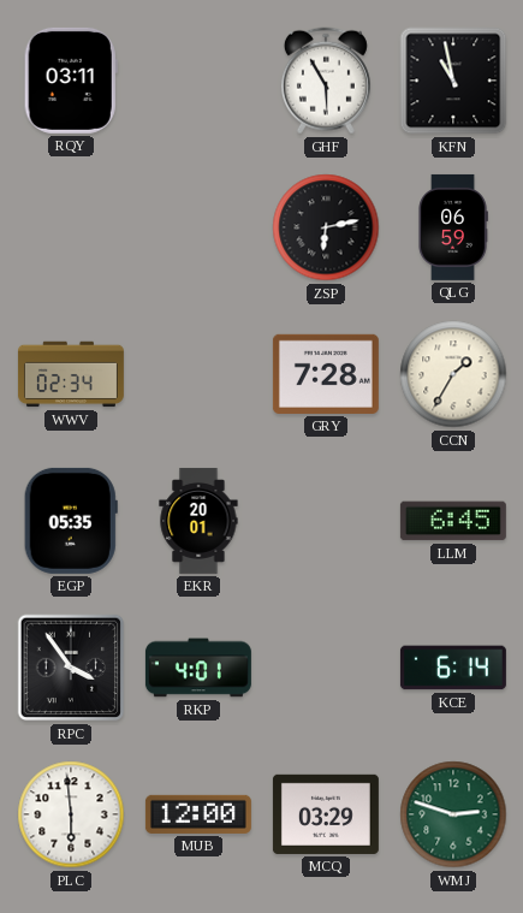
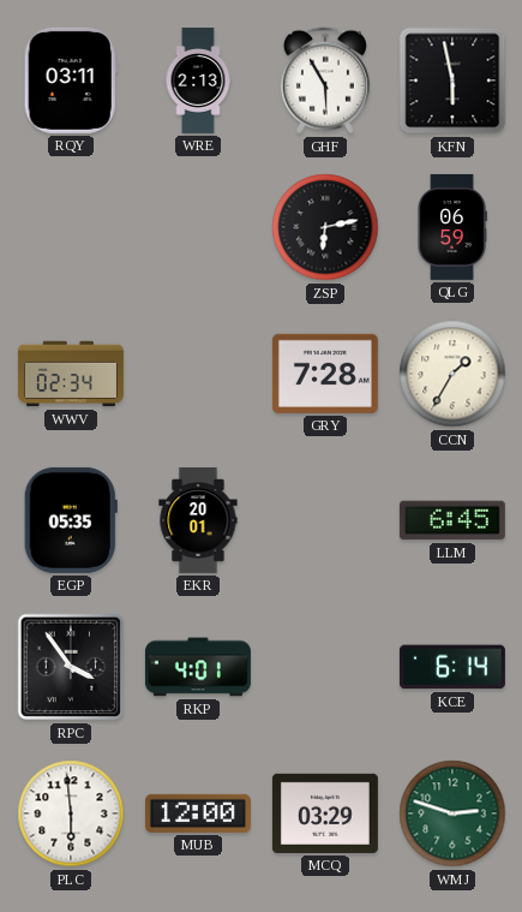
WRE: none -> 2:13
KFN: 10:58 -> 5:58
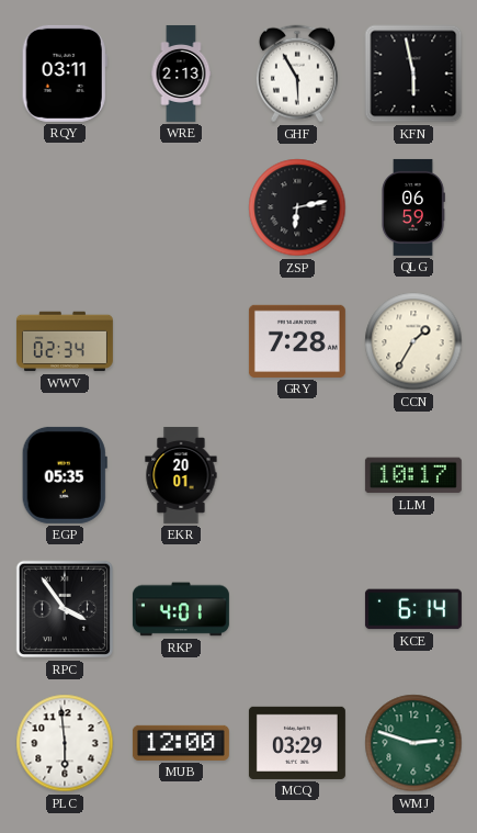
LLM: 6:45 -> 10:17
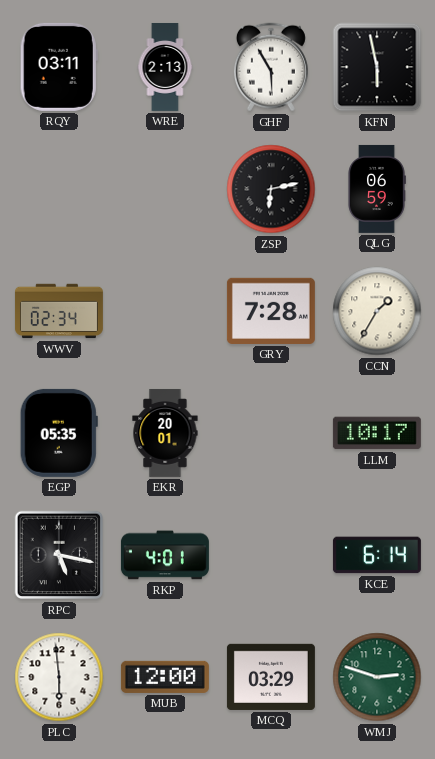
RPC: 3:54 -> 5:17
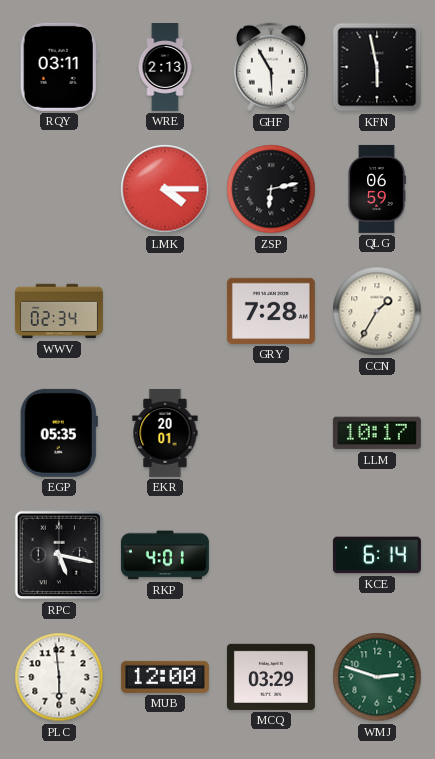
LMK: none -> 4:15
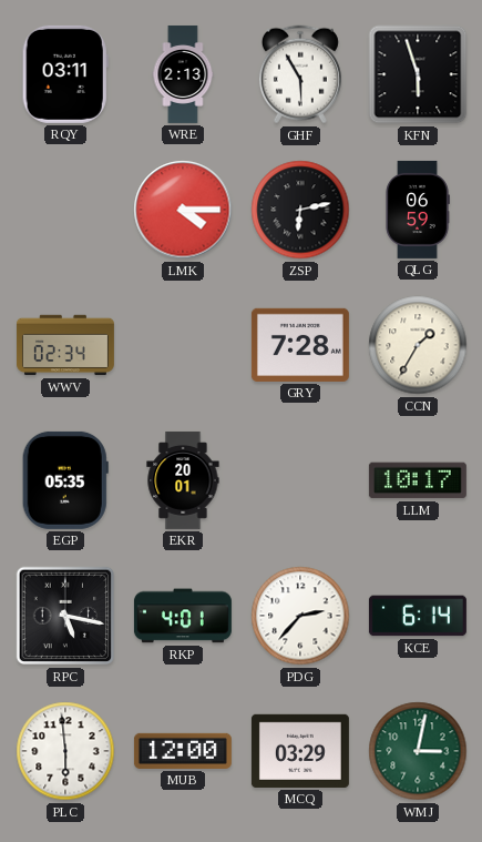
KFN: 5:58 -> 5:57
PDG: none -> 2:37
WMJ: 2:48 -> 3:02
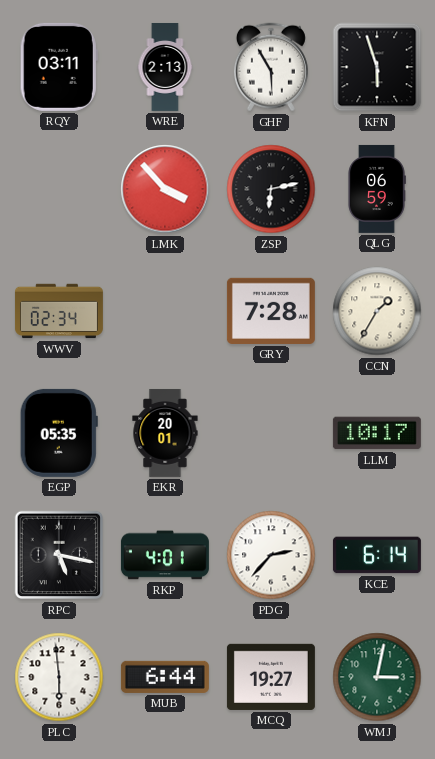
LMK: 4:15 -> 3:53
MUB: 12:00 -> 6:44
MCQ: 03:29 -> 19:27
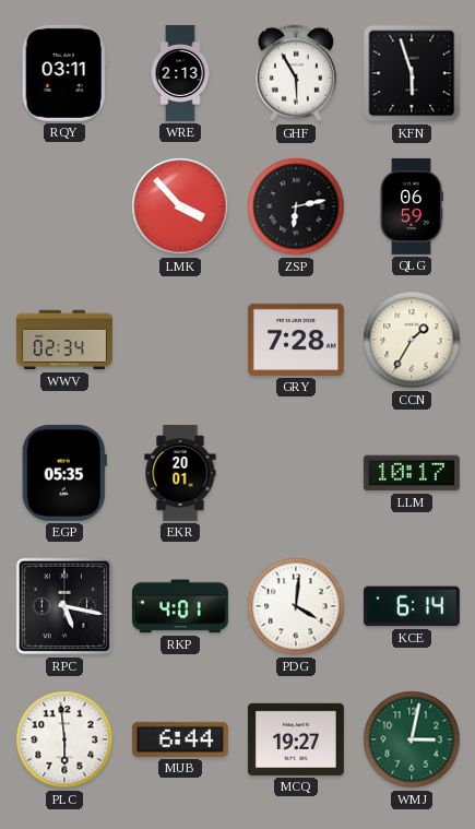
PDG: 2:37 -> 4:01
